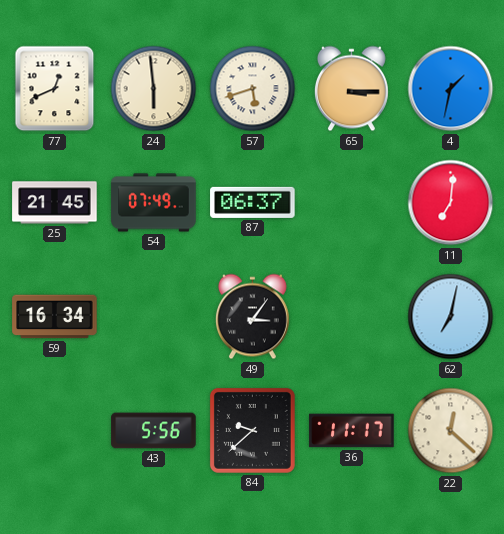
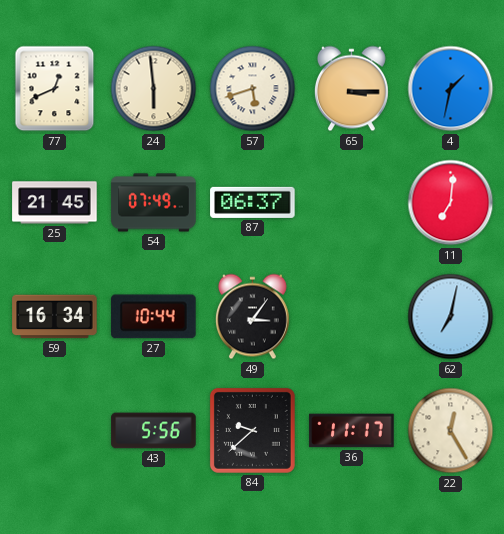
27: none -> 10:44
22: 12:22 -> 12:25
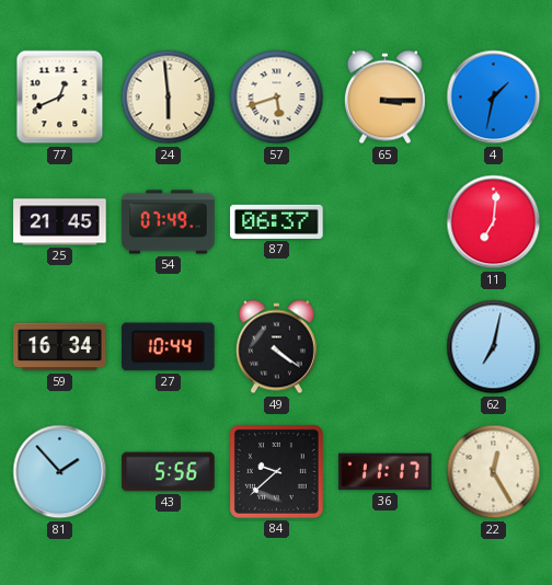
49: 3:06 -> 4:21
81: none -> 1:53
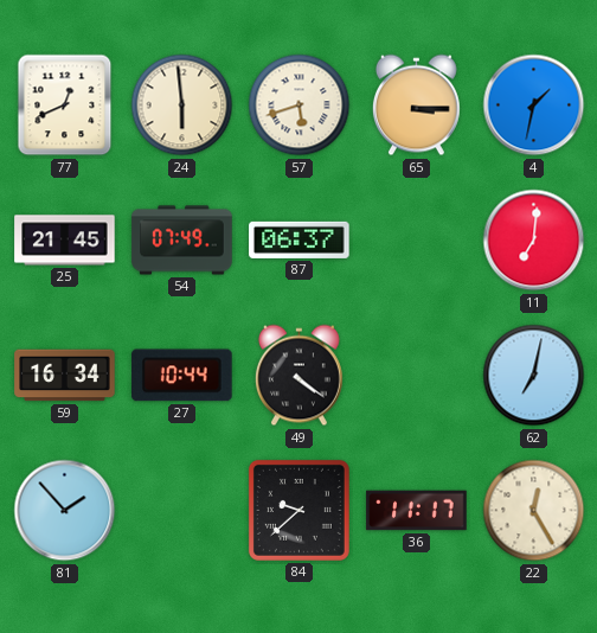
43: 5:56 -> none
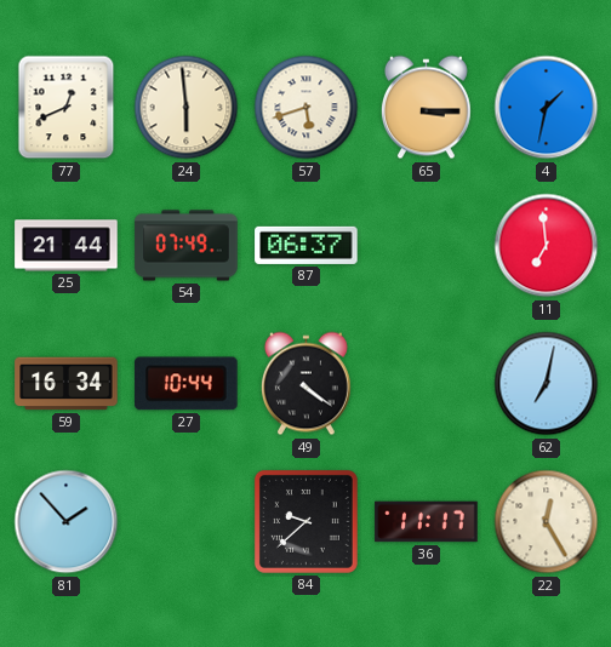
25: 21:45 -> 21:44
11: 7:01 -> 6:59
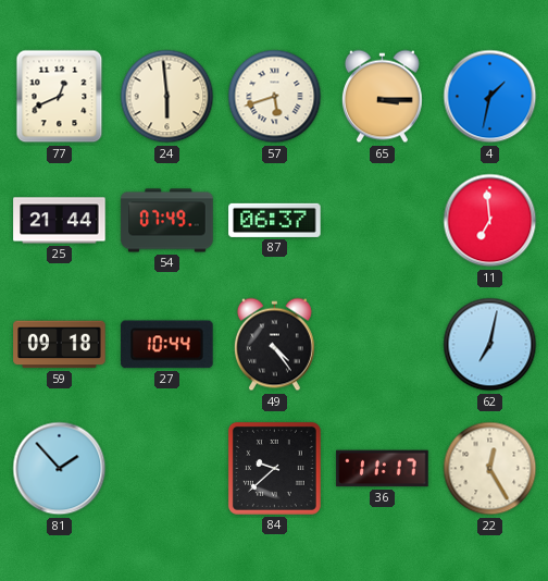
59: 16:34 -> 09:18
49: 4:21 -> 4:24
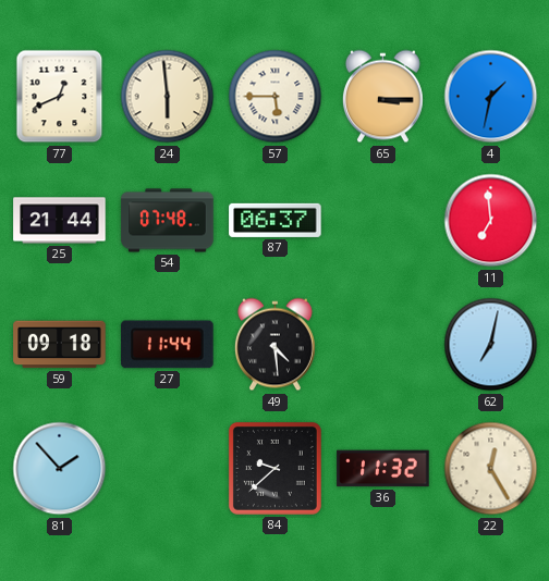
57: 5:42 -> 5:45
54: 07:49 -> 07:48
27: 10:44 -> 11:44
49: 4:24 -> 4:29
36: 11:17 -> 11:32
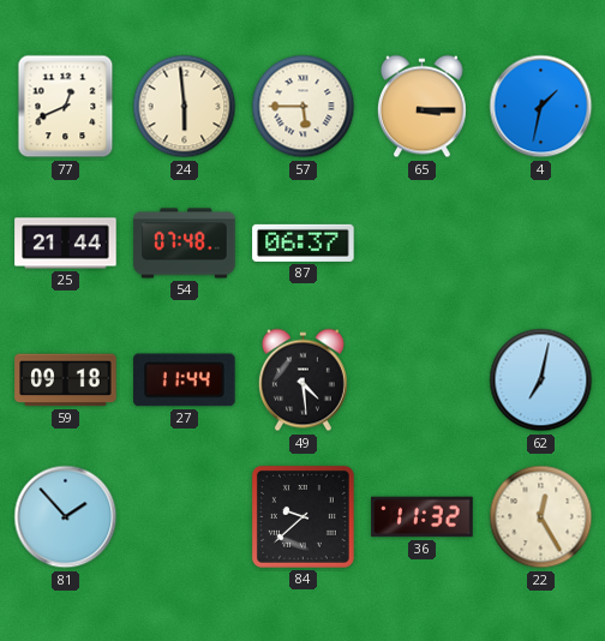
11: 6:59 -> none
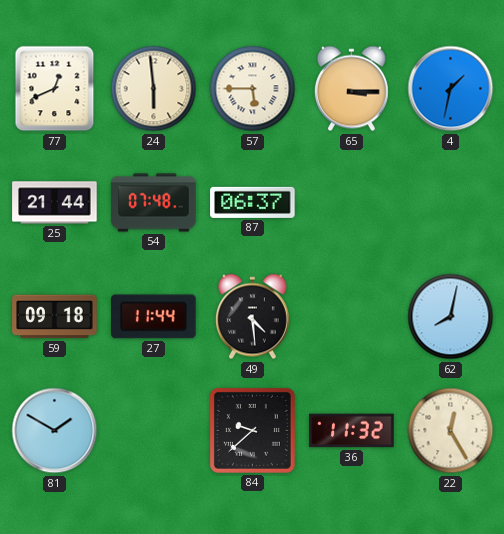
62: 7:02 -> 8:02
81: 1:53 -> 1:50
